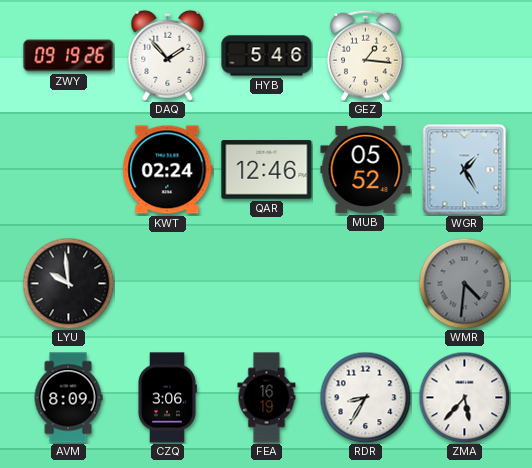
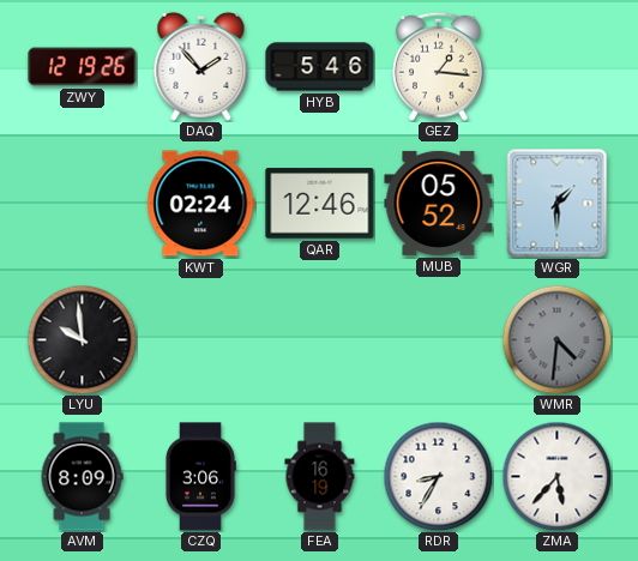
ZWY: 09:19 -> 12:19
WGR: 1:25 -> 1:30
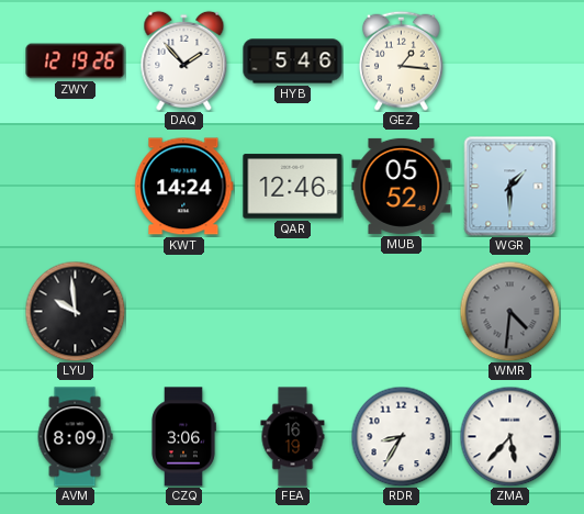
KWT: 02:24 -> 14:24
